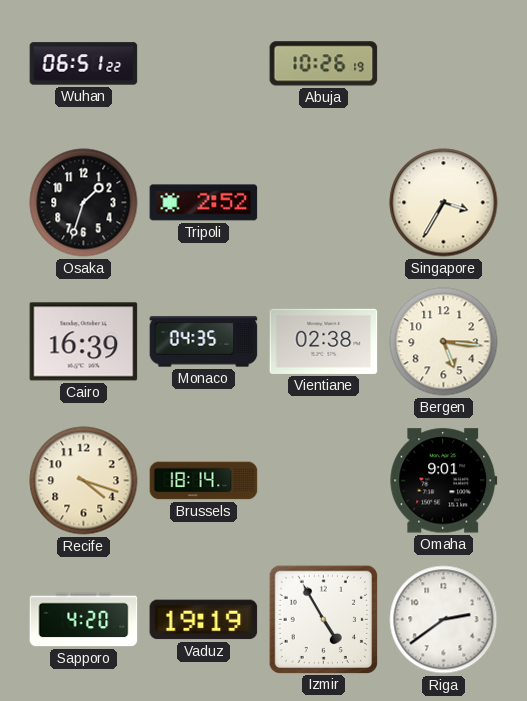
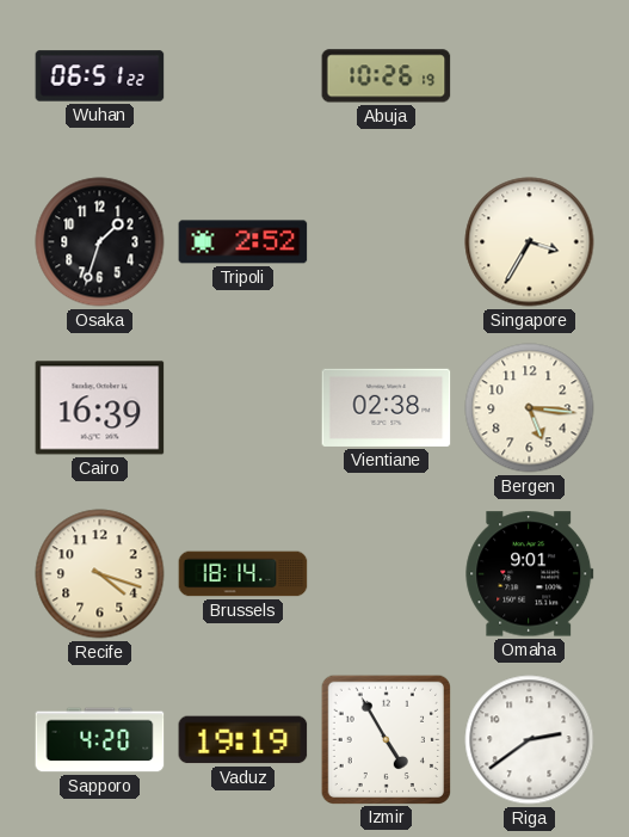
Monaco: 04:35 -> none
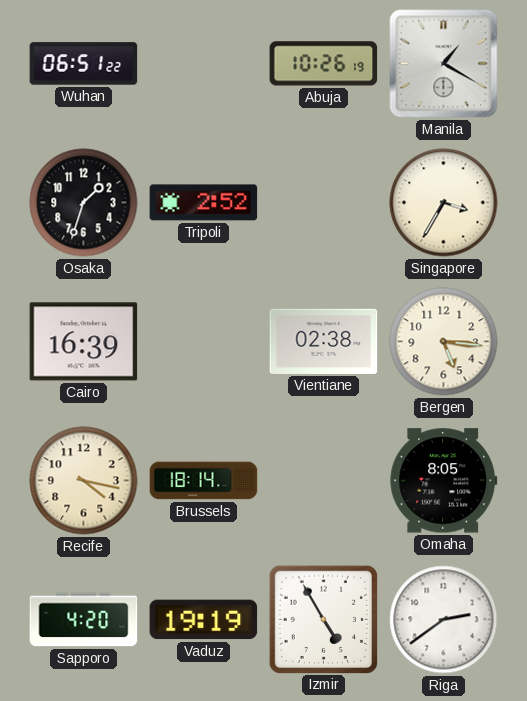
Manila: none -> 1:20
Recife: 4:18 -> 4:17
Omaha: 9:01 -> 8:05
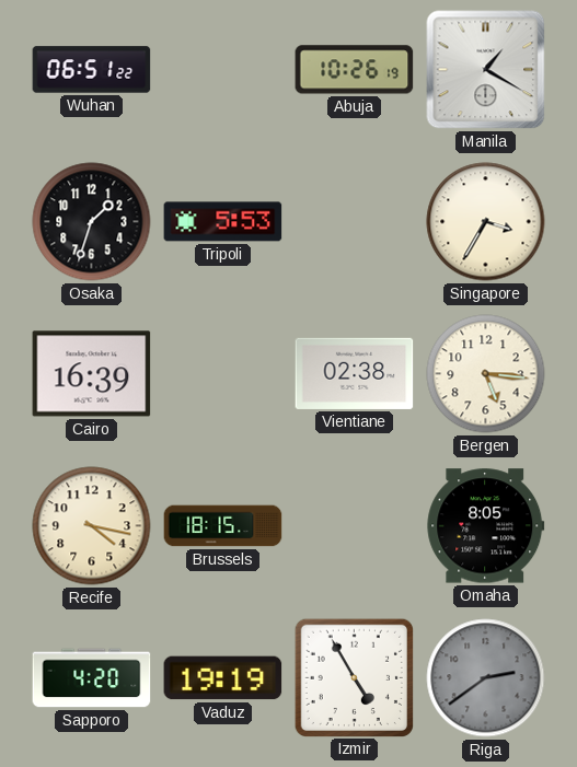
Tripoli: 2:52 -> 5:53
Brussels: 18:14 -> 18:15
Riga dial: white -> grey
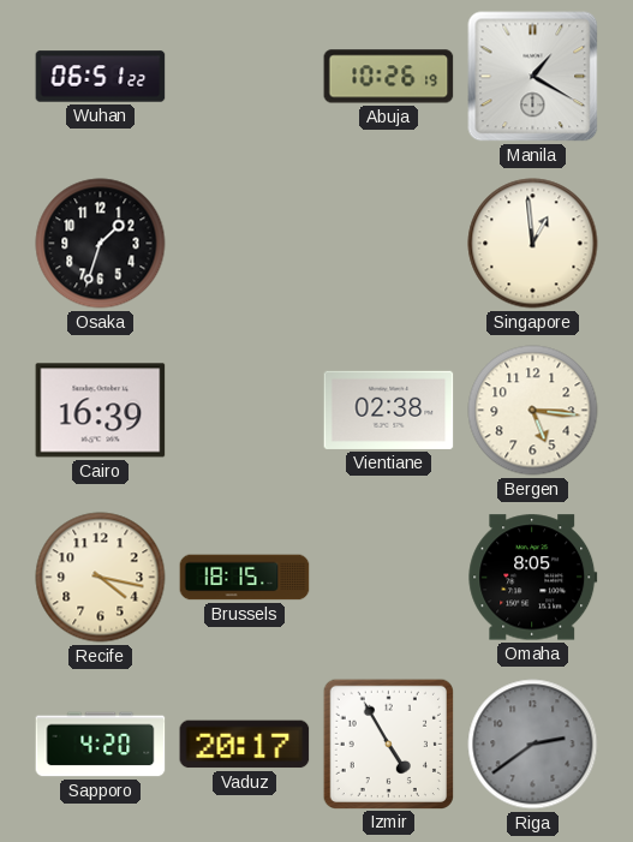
Tripoli: 5:53 -> none
Singapore: 3:35 -> 12:59
Vaduz: 19:19 -> 20:17
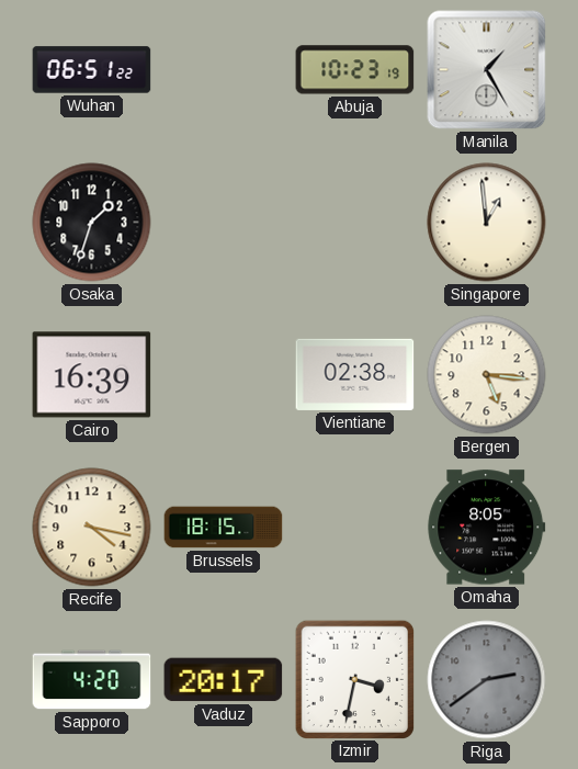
Abuja: 10:26 -> 10:23
Manila: 1:20 -> 1:25
Izmir: 4:55 -> 3:32
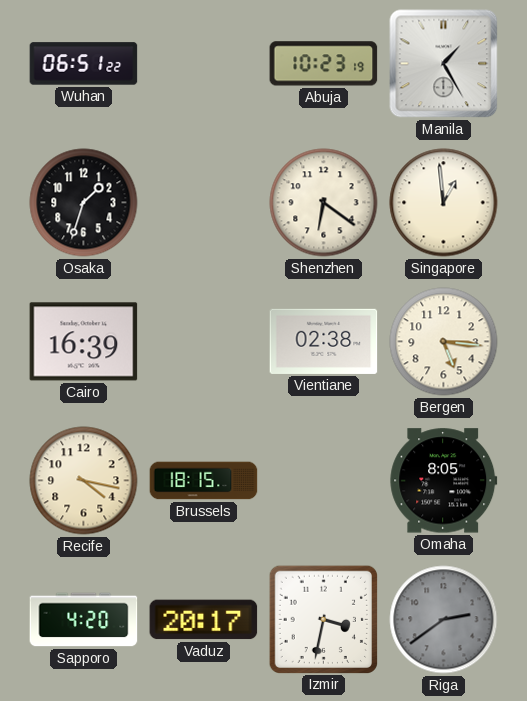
Shenzhen: none -> 6:21
